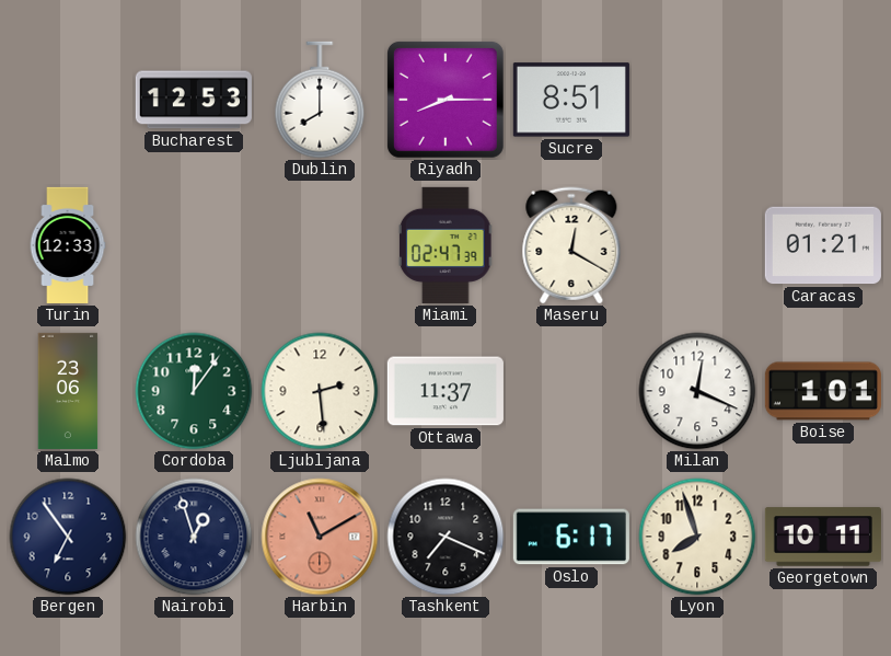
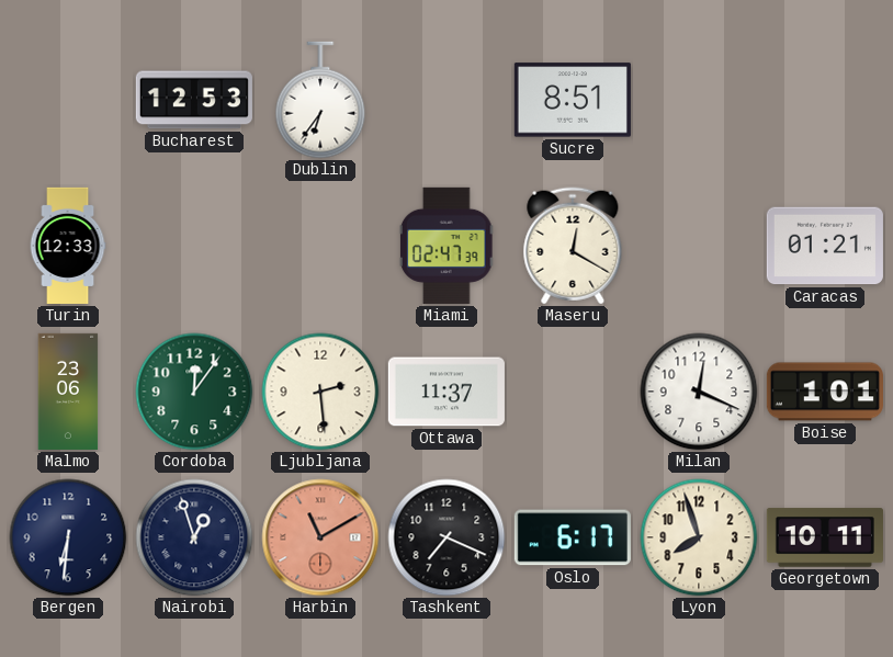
Dublin: 8:00 -> 6:36
Riyadh: 8:15 -> none
Bergen: 6:54 -> 6:31
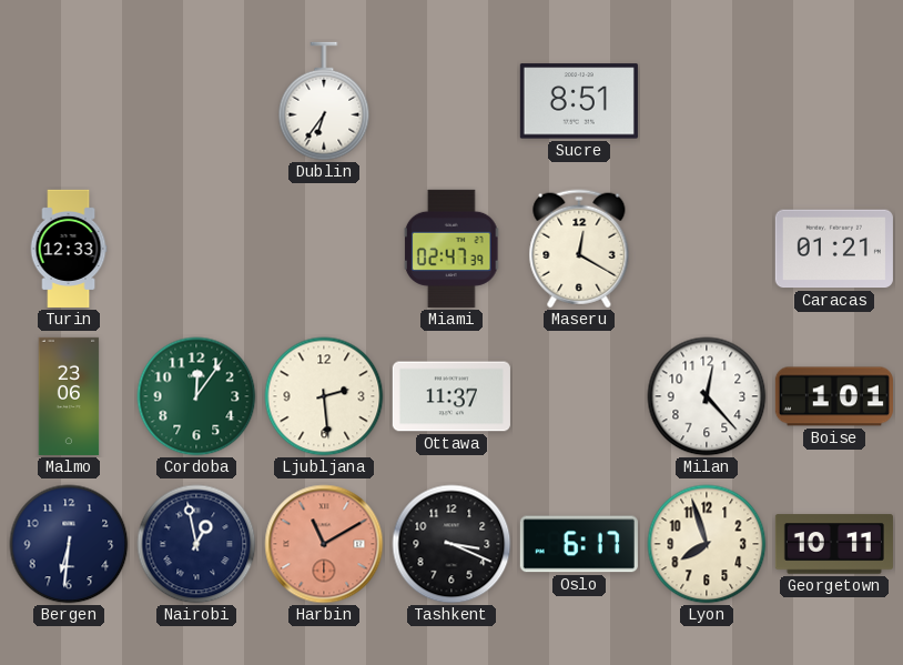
Bucharest: 12:53 -> none
Milan: 12:19 -> 12:23
Nairobi: 12:57 -> 12:58
Tashkent: 7:19 -> 3:19
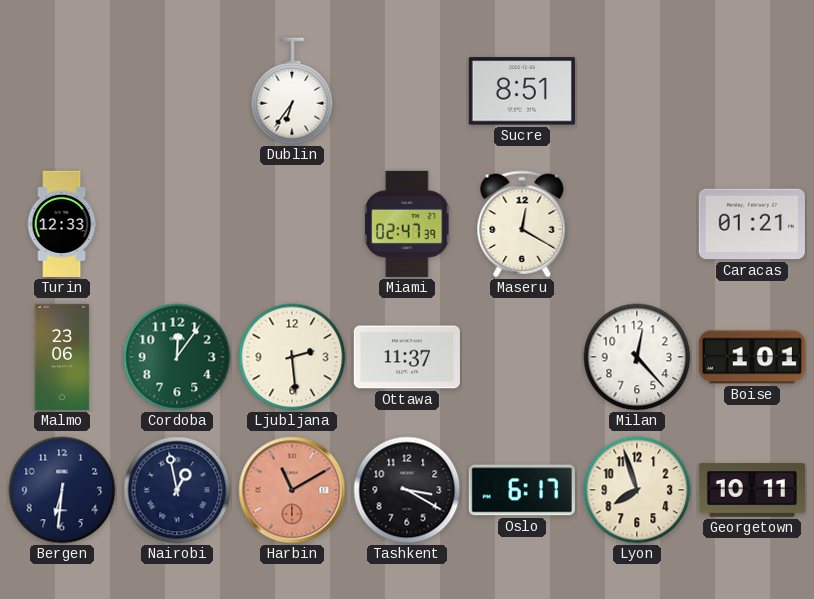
Tashkent: 3:19 -> 3:20
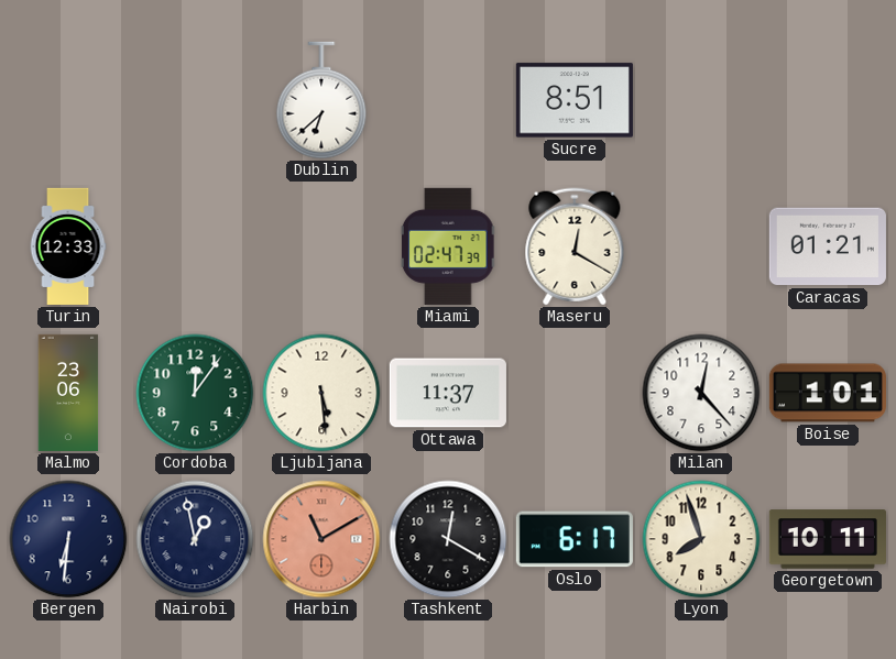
Dublin: 6:36 -> 6:38
Ljubljana: 2:29 -> 5:29
Tashkent: 3:20 -> 12:20
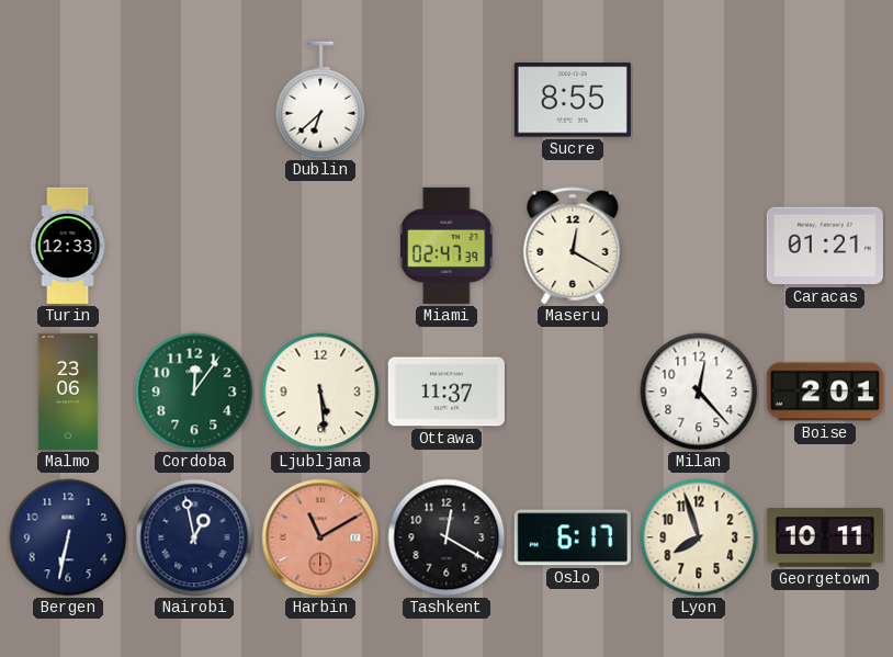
Sucre: 8:51 -> 8:55
Boise: 1:01 -> 2:01
Bergen: 6:31 -> 6:32
